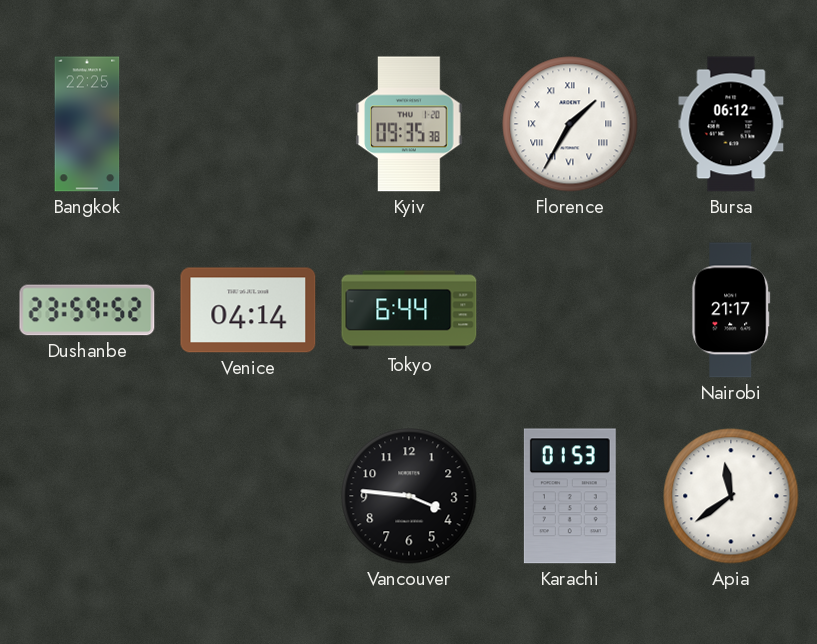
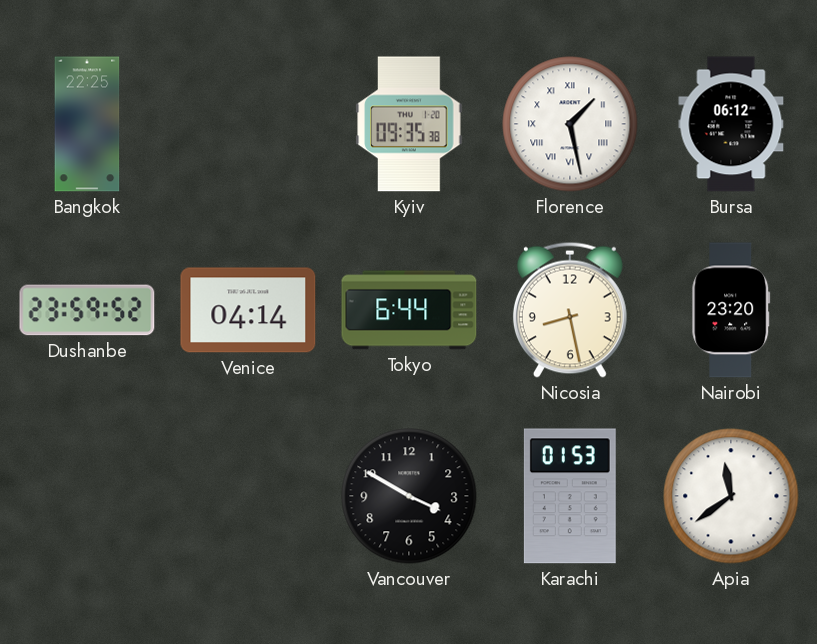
Florence: 1:35 -> 1:28
Nicosia: none -> 8:28
Nairobi: 21:17 -> 23:20
Vancouver: 3:46 -> 3:50
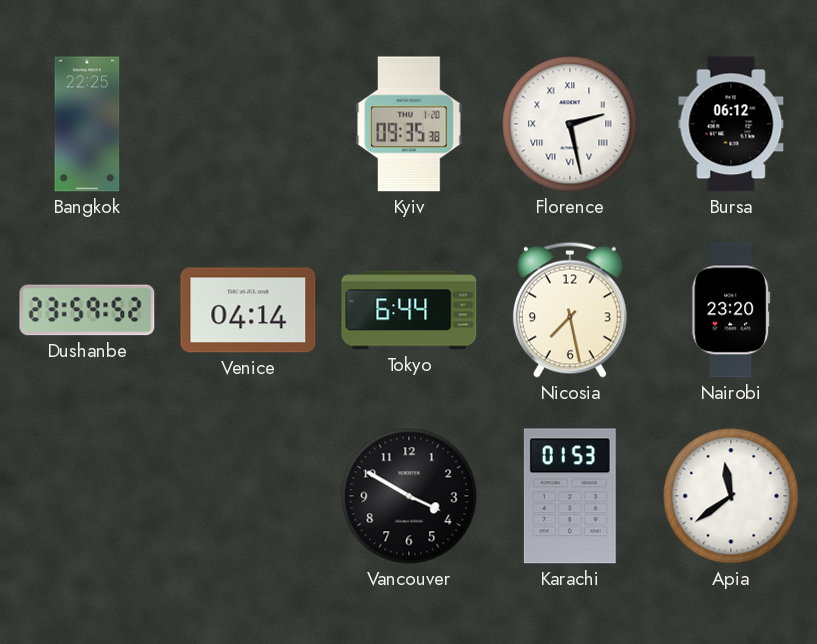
Florence: 1:28 -> 2:28
Nicosia: 8:28 -> 7:28
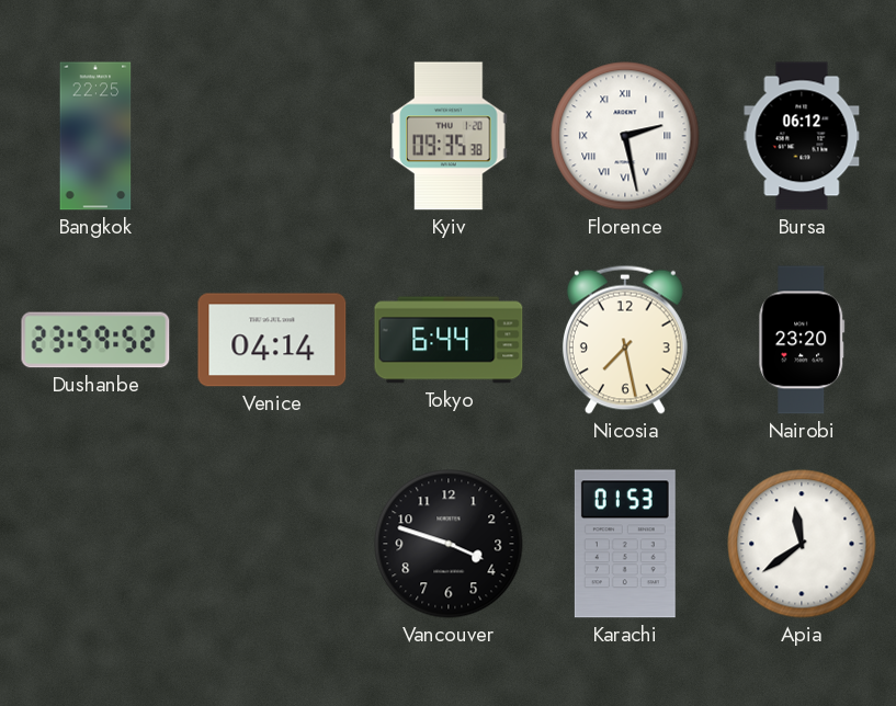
Vancouver: 3:50 -> 3:48
